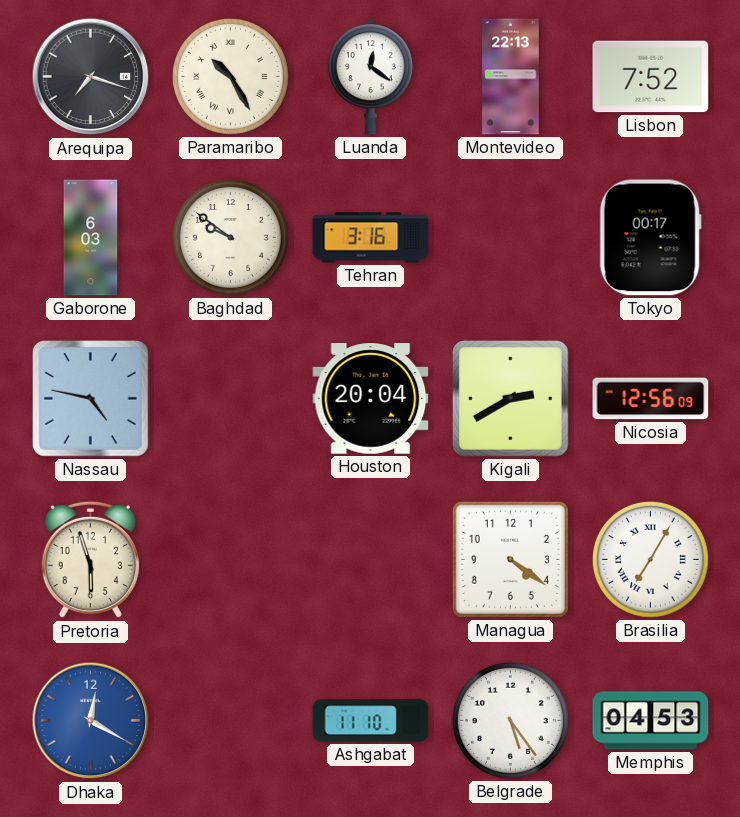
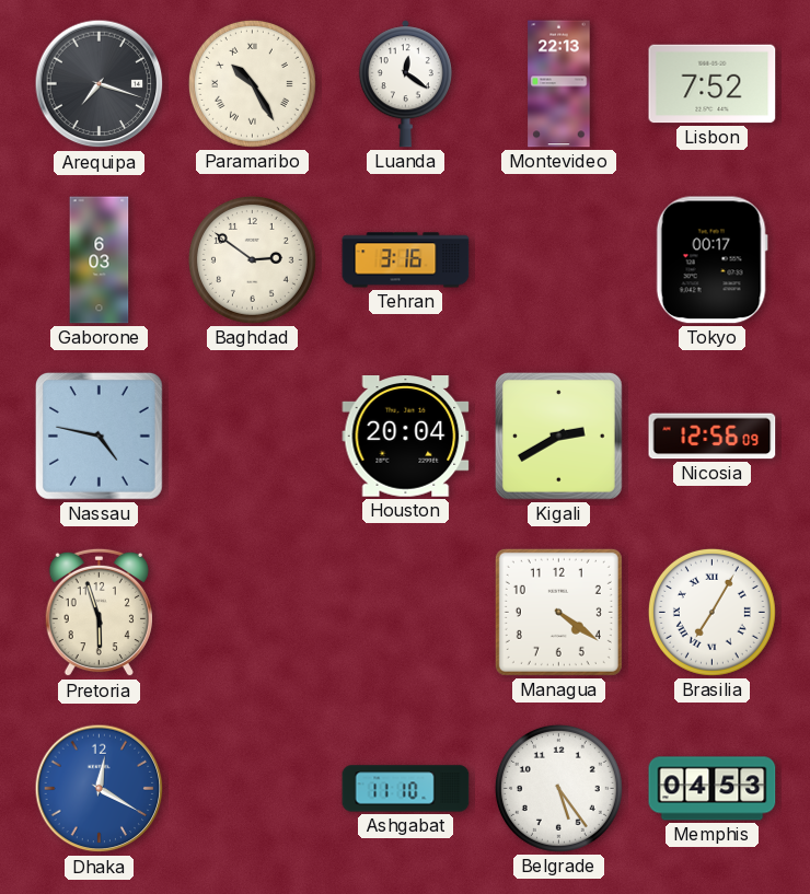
Baghdad: 9:51 -> 2:51
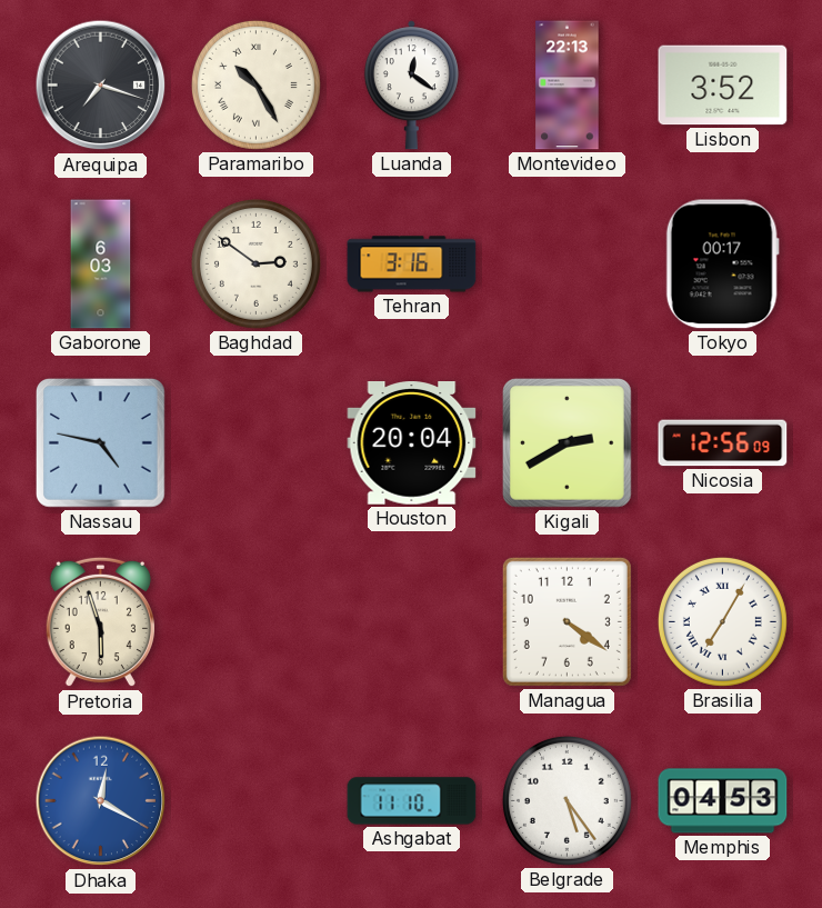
Lisbon: 7:52 -> 3:52
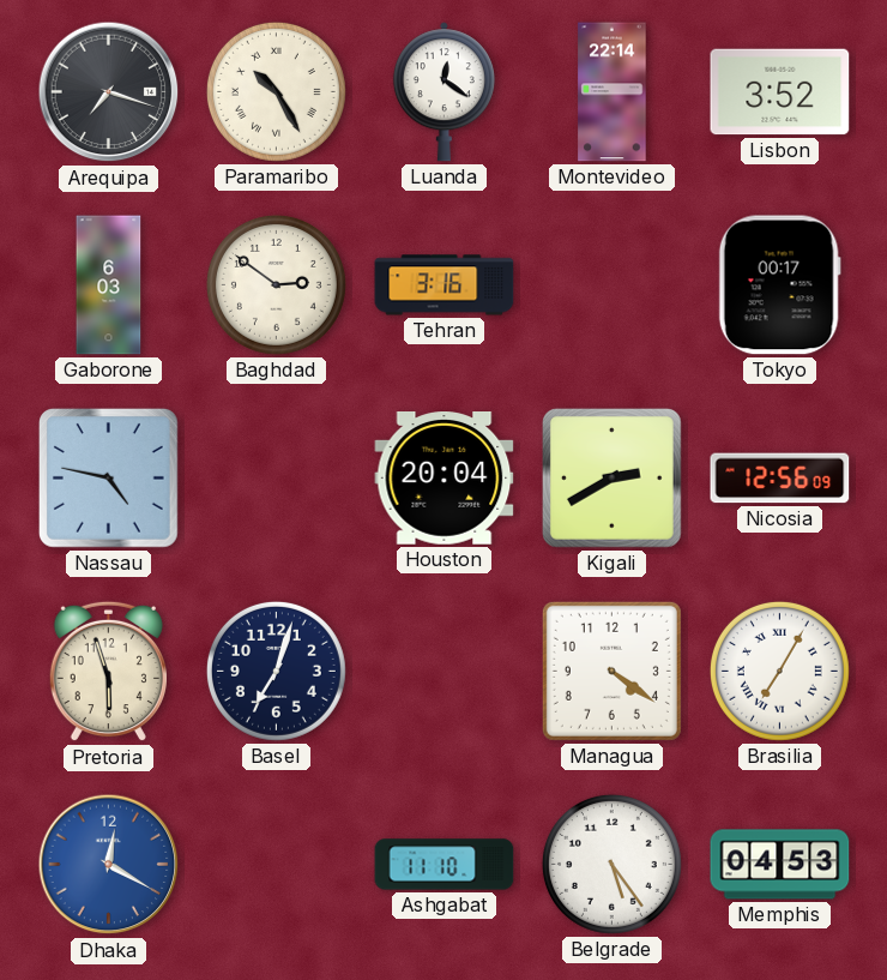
Montevideo: 22:13 -> 22:14
Basel: none -> 7:03
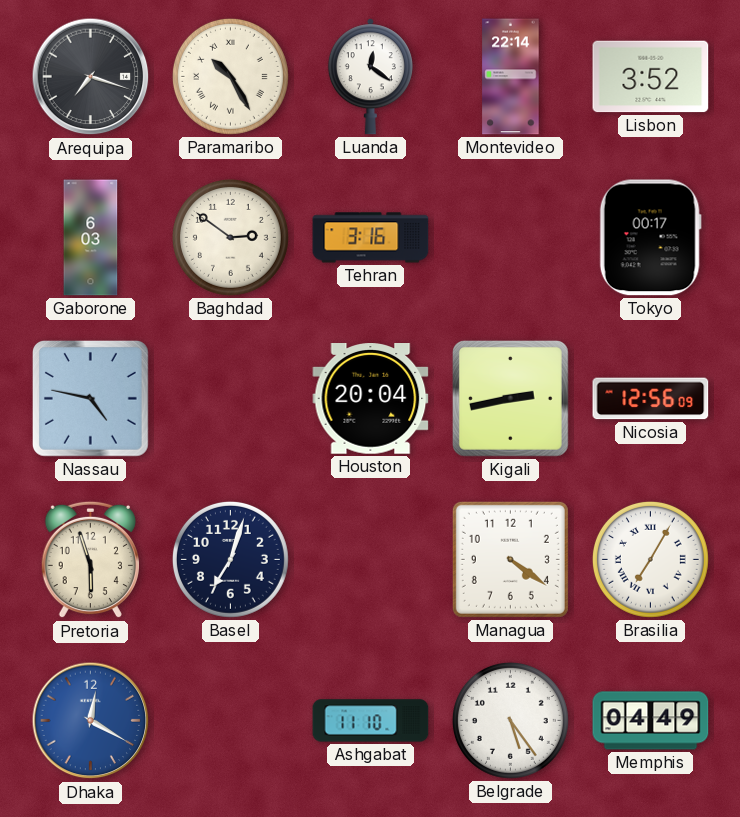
Kigali: 2:40 -> 2:43
Memphis: 04:53 -> 04:49
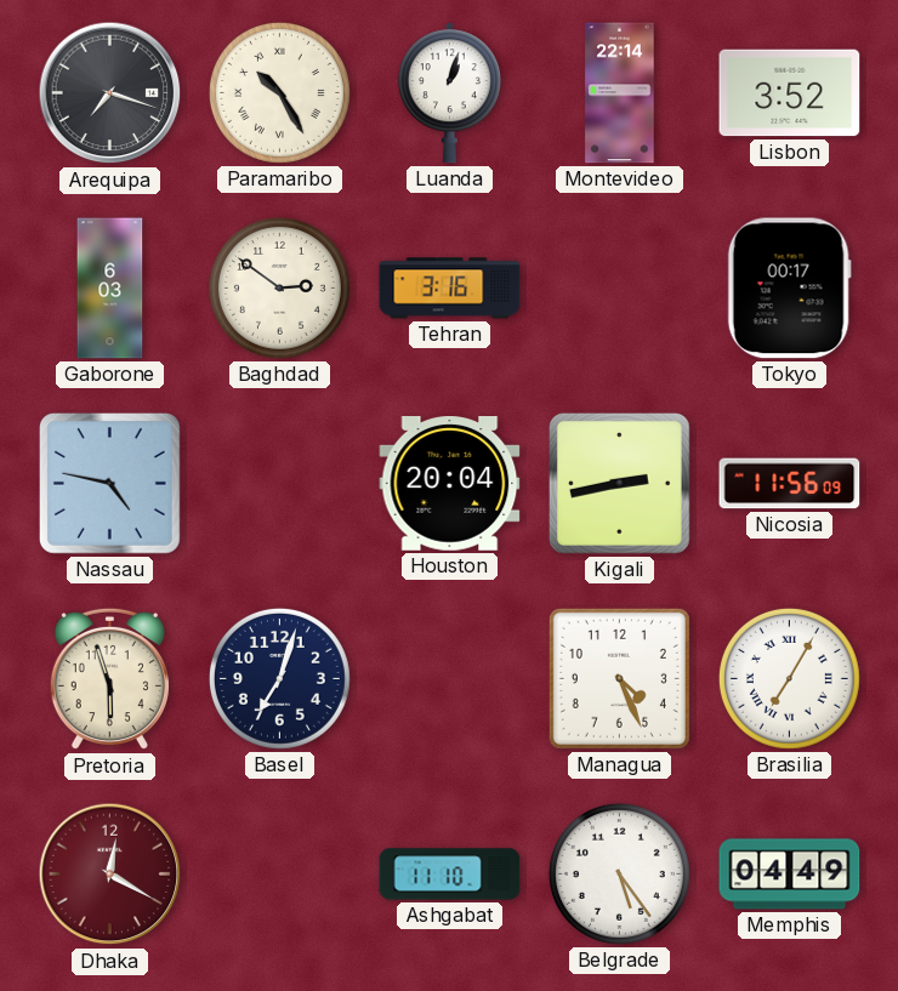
Luanda: 12:21 -> 1:03
Nicosia: 12:56 -> 11:56
Managua: 4:21 -> 4:26
Dhaka dial: blue -> burgundy
